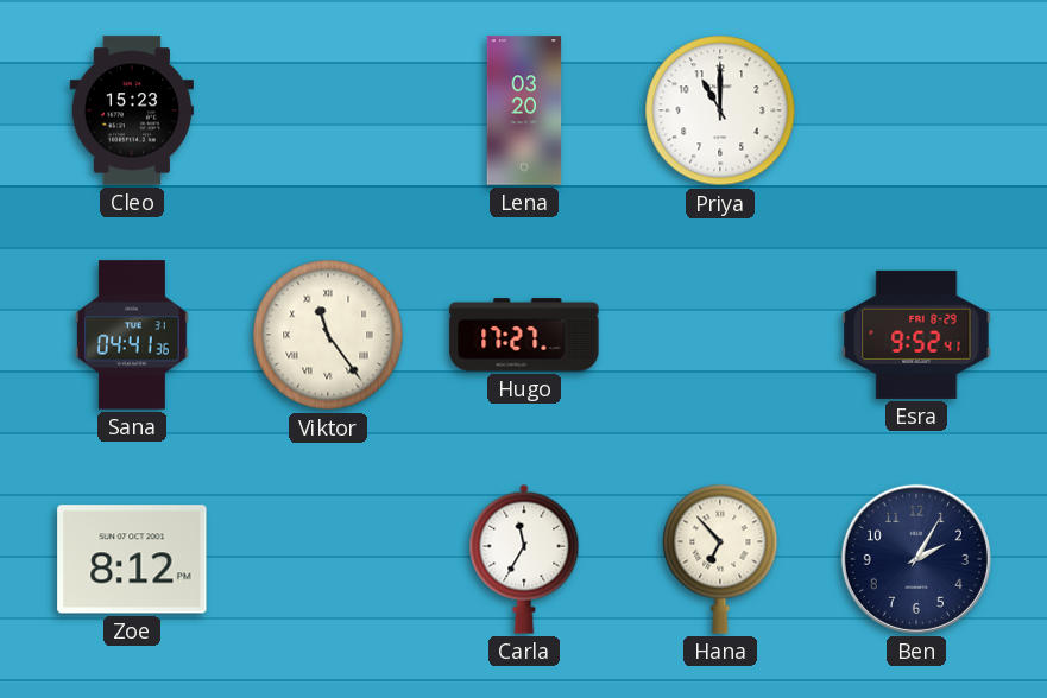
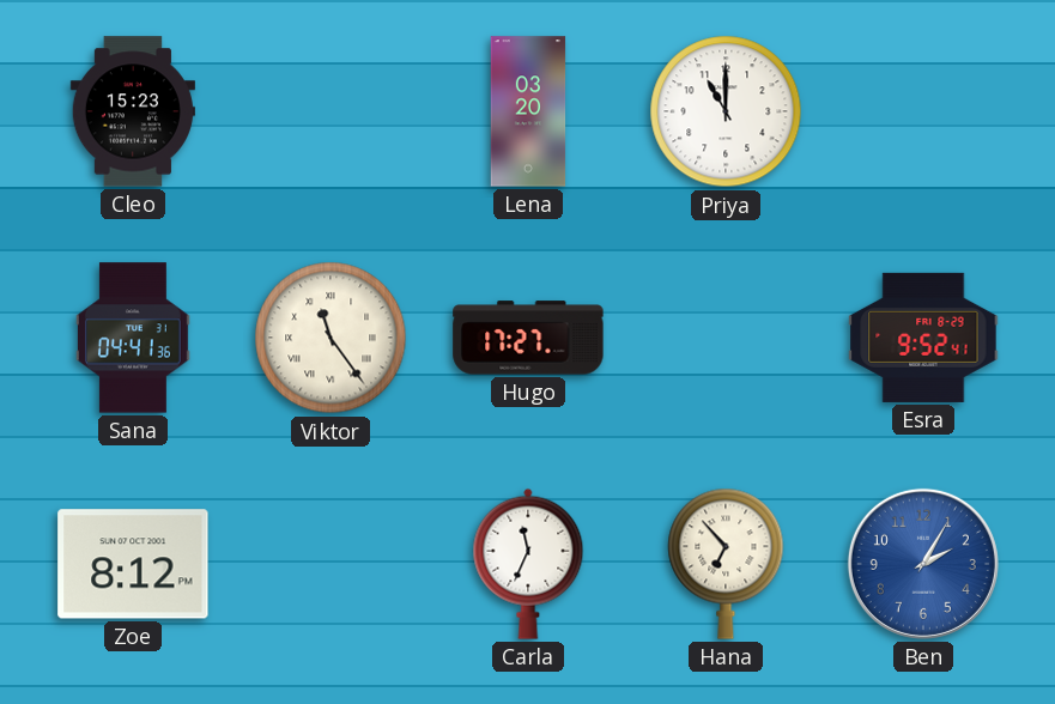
Carla: 11:35 -> 11:34
Ben dial: navy -> blue
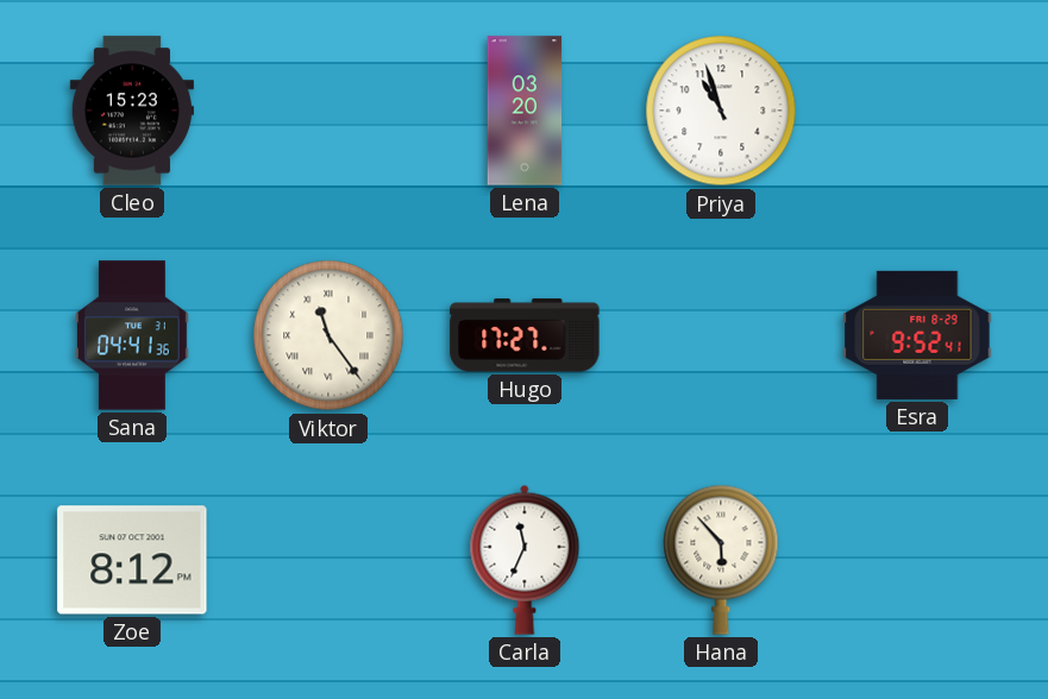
Priya: 11:00 -> 10:57
Hana: 6:53 -> 5:53
Ben: 2:05 -> none
